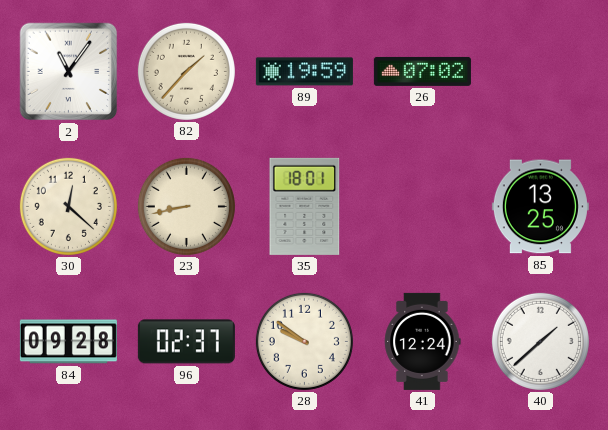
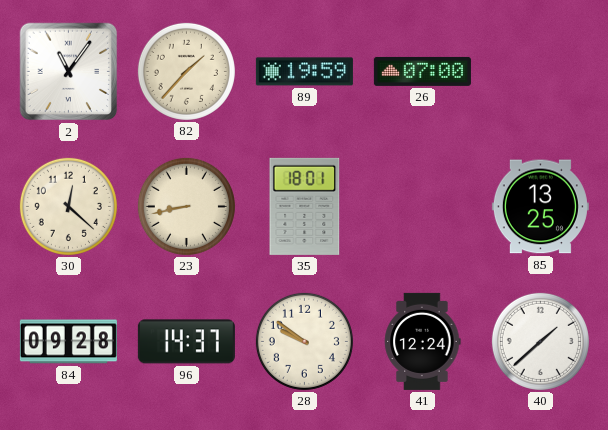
26: 07:02 -> 07:00
96: 02:37 -> 14:37
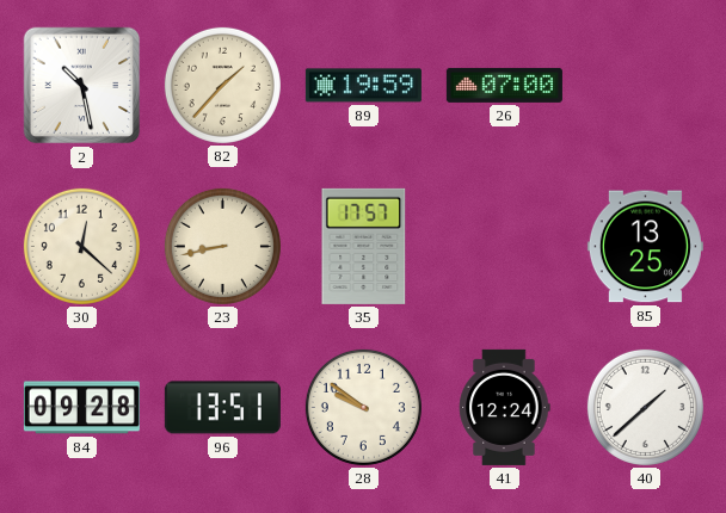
2: 11:06 -> 10:28
35: 18:01 -> 17:57
96: 14:37 -> 13:51
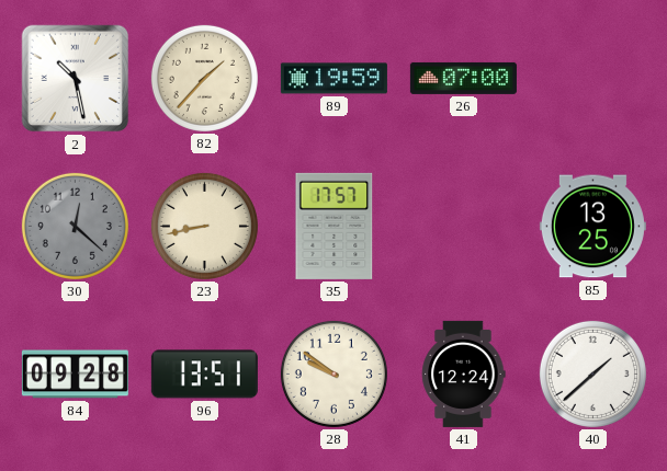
30 dial: cream -> grey
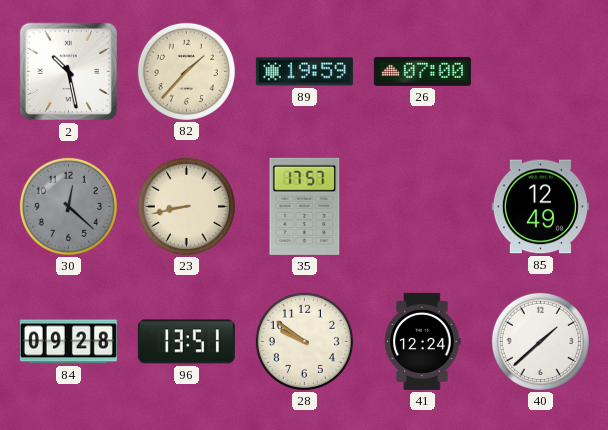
85: 13:25 -> 12:49
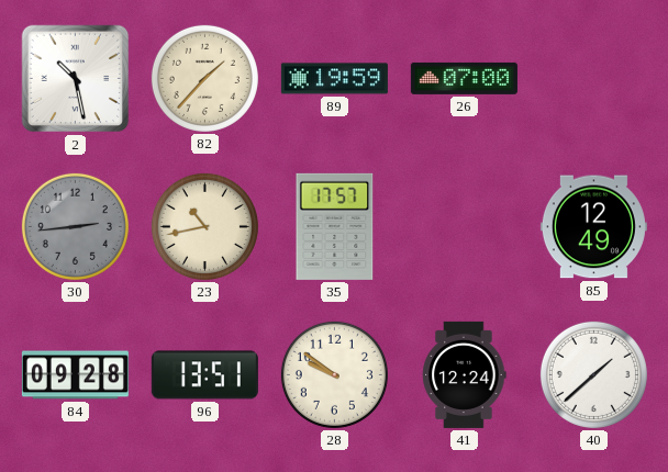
30: 12:22 -> 2:44
23: 8:43 -> 10:43
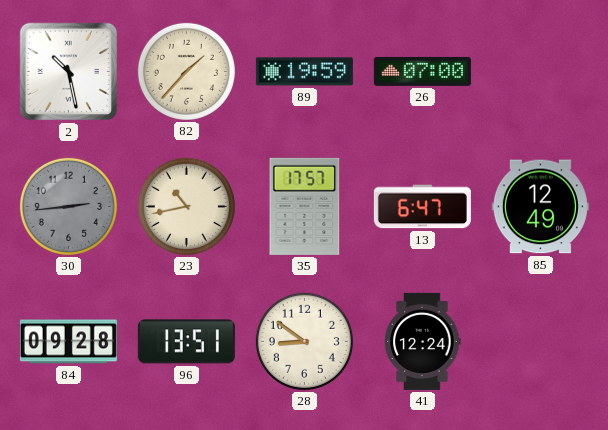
13: none -> 6:47
28: 9:51 -> 8:51
40: 1:38 -> none
